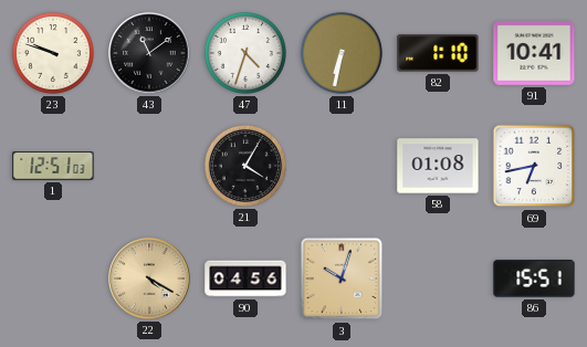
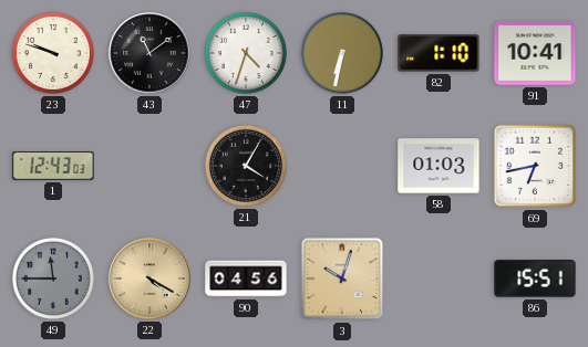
1: 12:51 -> 12:43
58: 01:08 -> 01:03
49: none -> 11:45
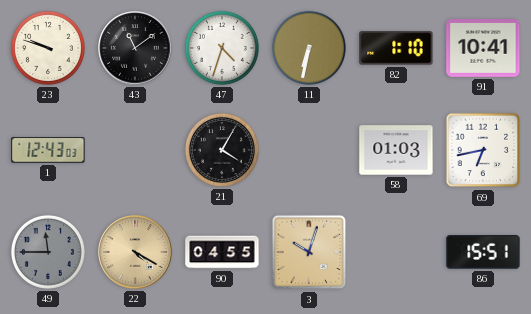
90: 04:56 -> 04:55
